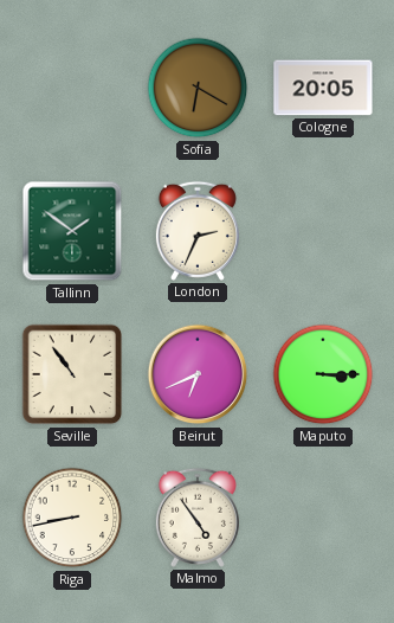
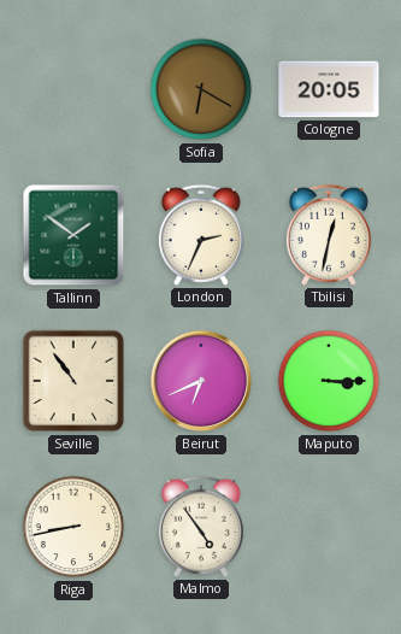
Tbilisi: none -> 12:32
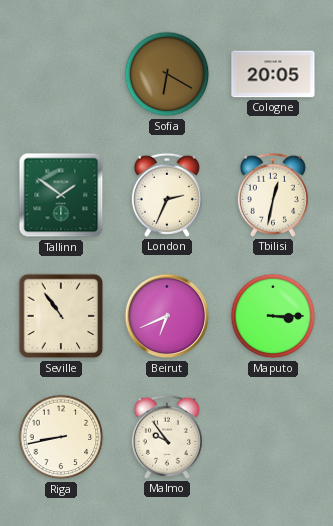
Malmo: 4:54 -> 9:54
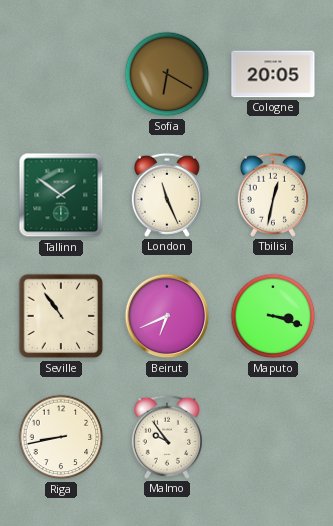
London: 2:34 -> 11:26
Maputo: 3:15 -> 3:18
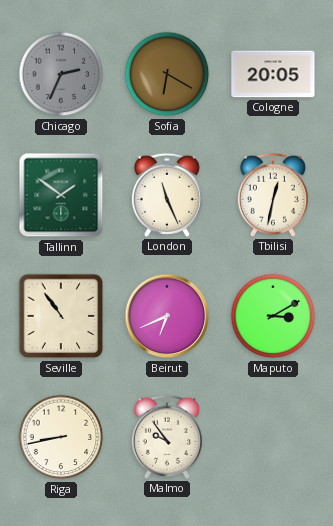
Chicago: none -> 2:34
Maputo: 3:18 -> 3:10
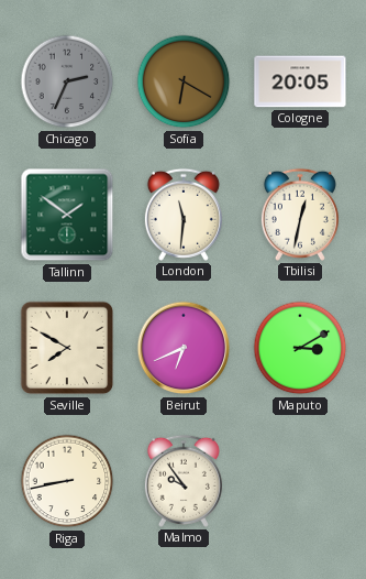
London: 11:26 -> 11:31
Seville: 10:54 -> 7:50
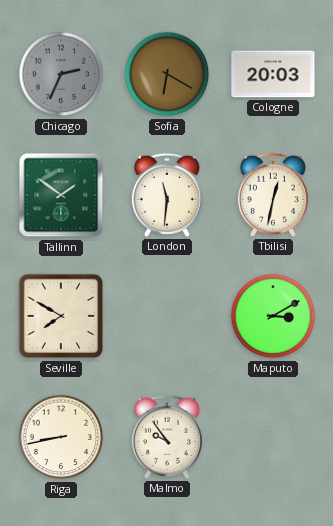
Cologne: 20:05 -> 20:03
Beirut: 6:41 -> none
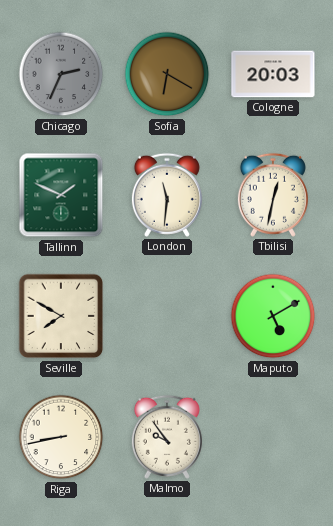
Tallinn: 1:51 -> 1:49
Maputo: 3:10 -> 5:10
